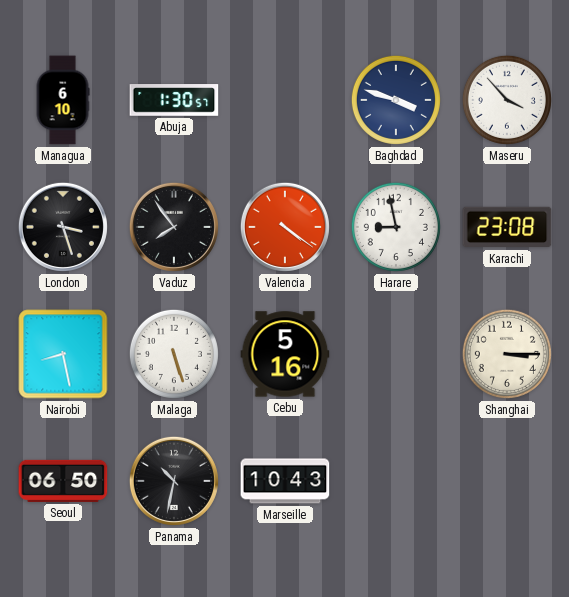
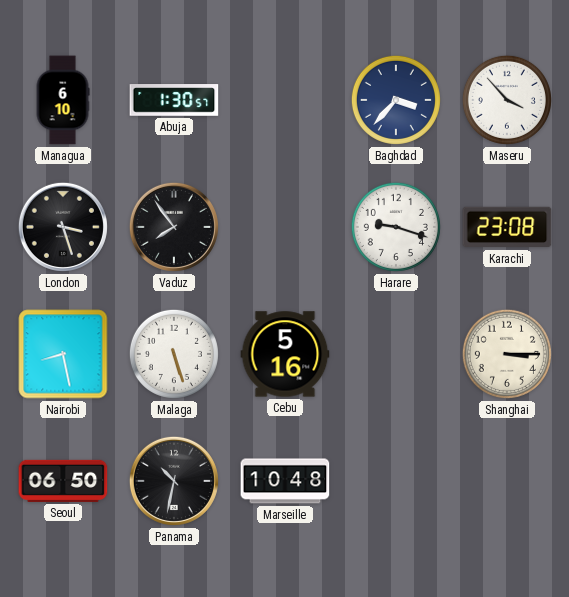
Baghdad: 3:48 -> 3:37
Valencia: 4:21 -> none
Harare: 8:58 -> 9:18
Marseille: 10:43 -> 10:48
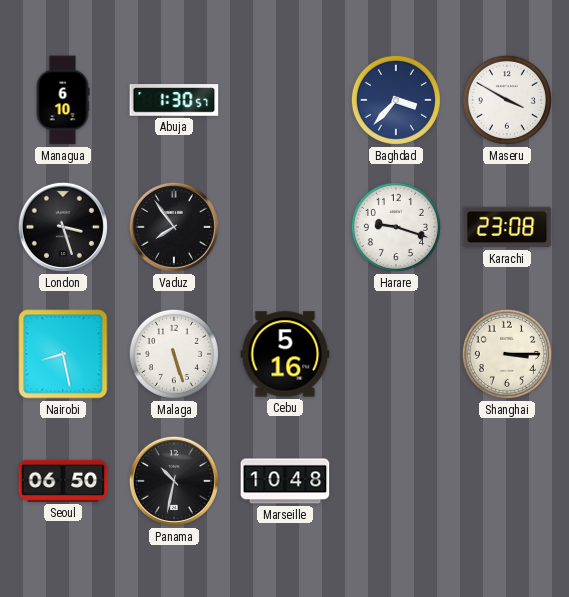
Maseru: 3:53 -> 3:50
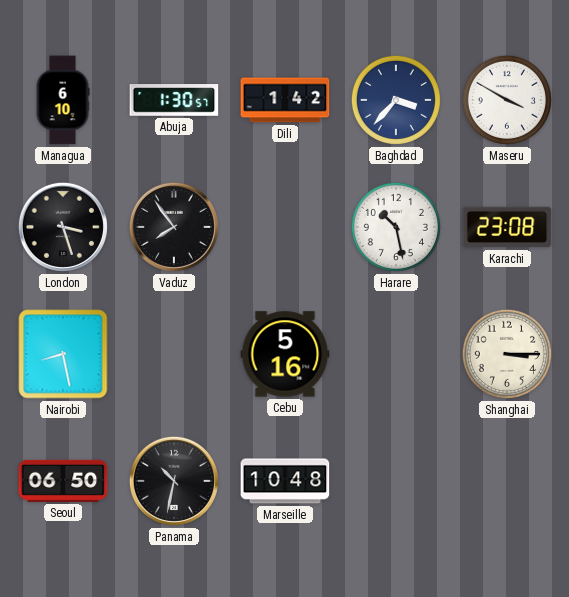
Dili: none -> 1:42
Harare: 9:18 -> 10:28
Malaga: 5:27 -> none
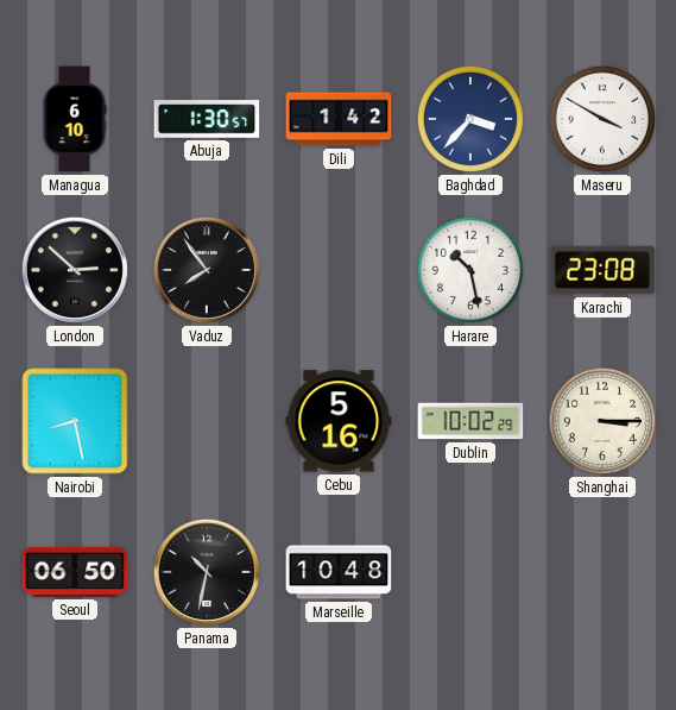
London: 3:27 -> 2:52
Dublin: none -> 10:02
